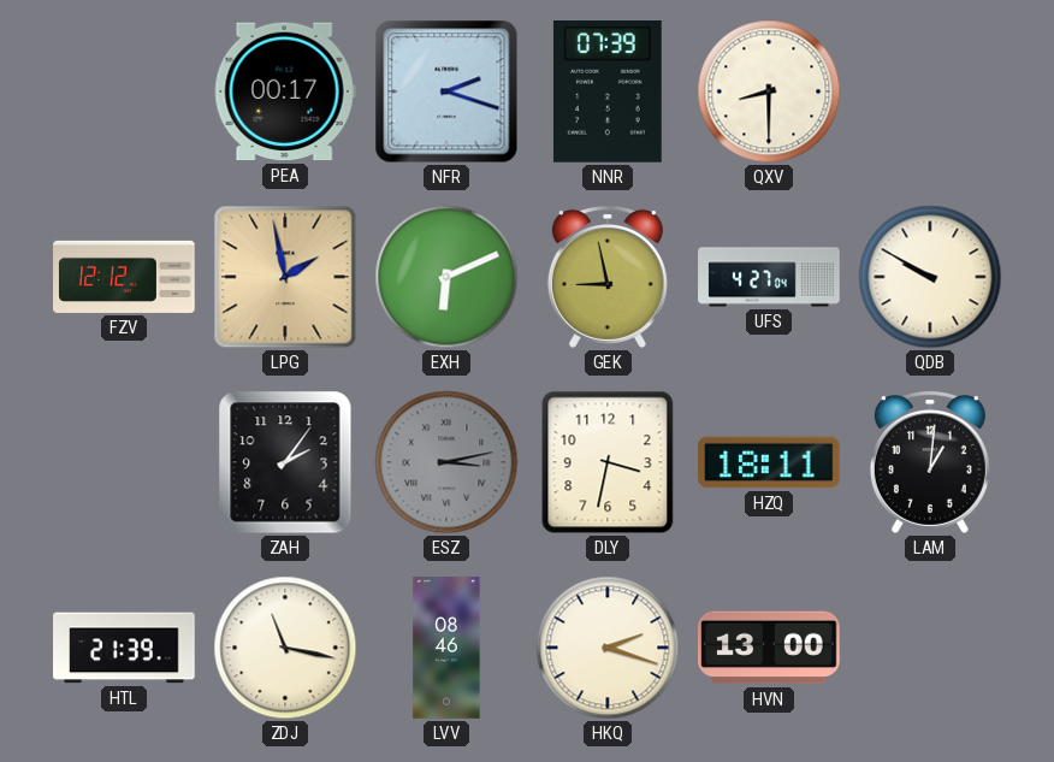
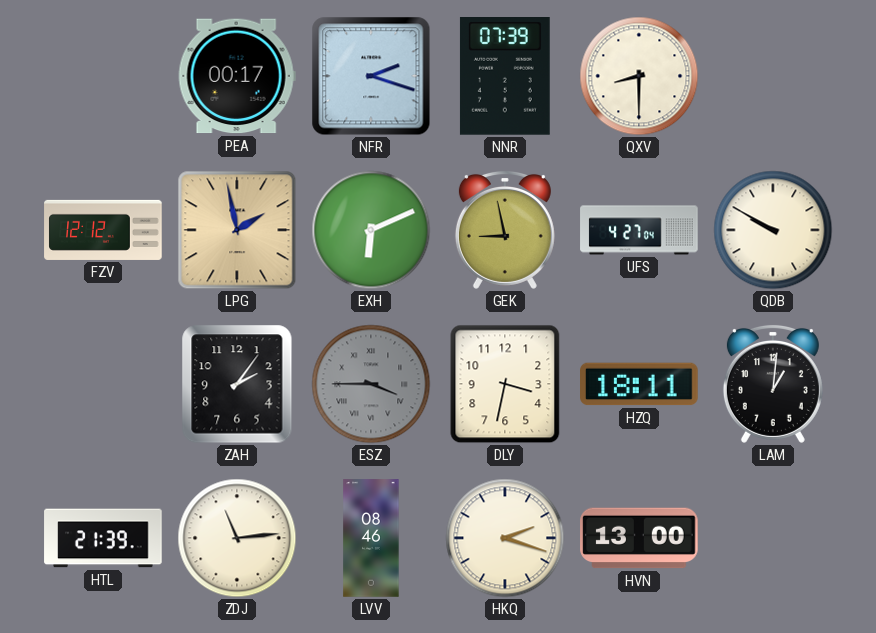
ESZ: 3:13 -> 3:45
ZDJ: 11:17 -> 11:14
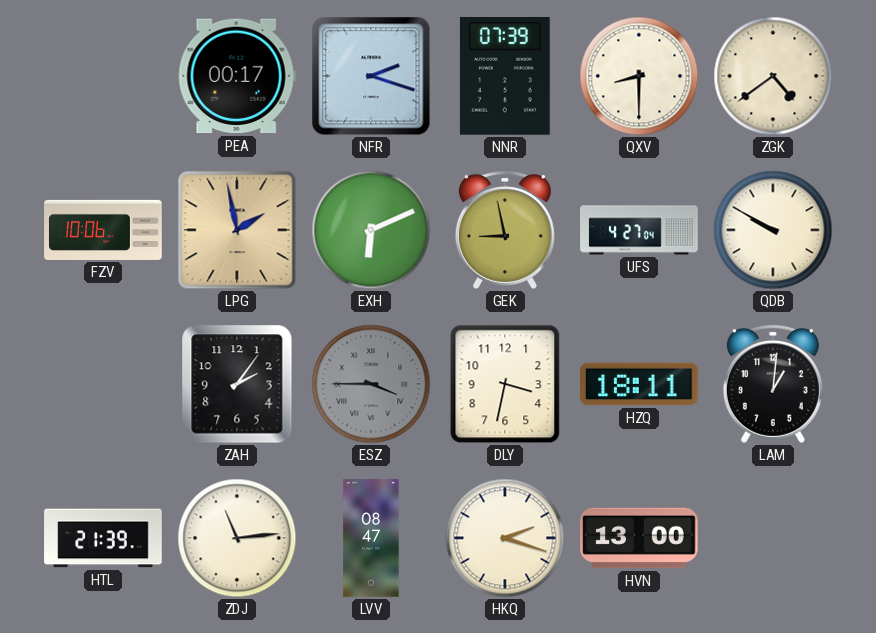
ZGK: none -> 4:39
FZV: 12:12 -> 10:06
LVV: 08:46 -> 08:47
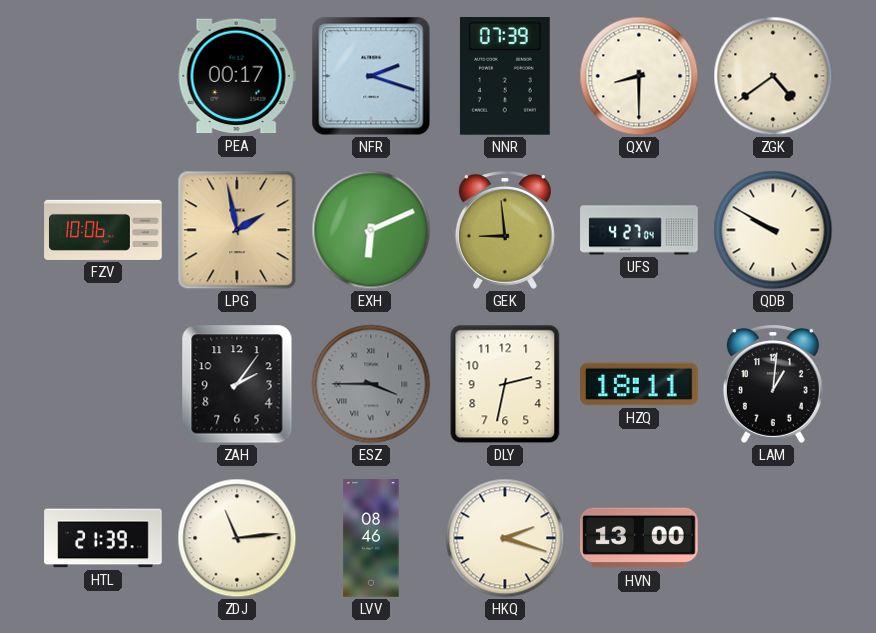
GEK: 8:58 -> 8:59
DLY: 3:32 -> 2:32
LVV: 08:47 -> 08:46
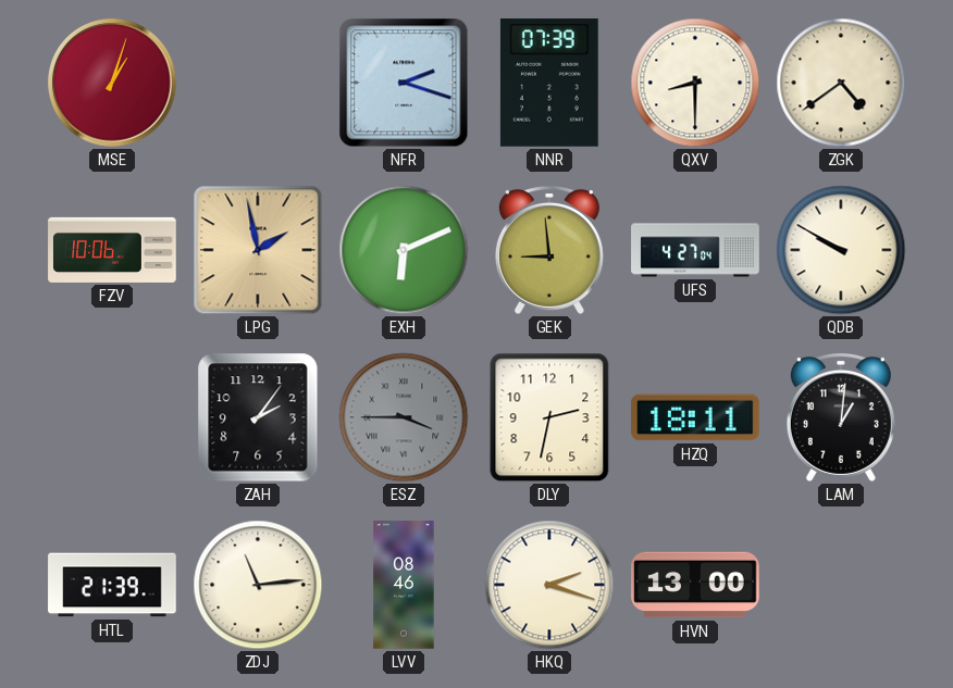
MSE: none -> 1:03
PEA: 00:17 -> none
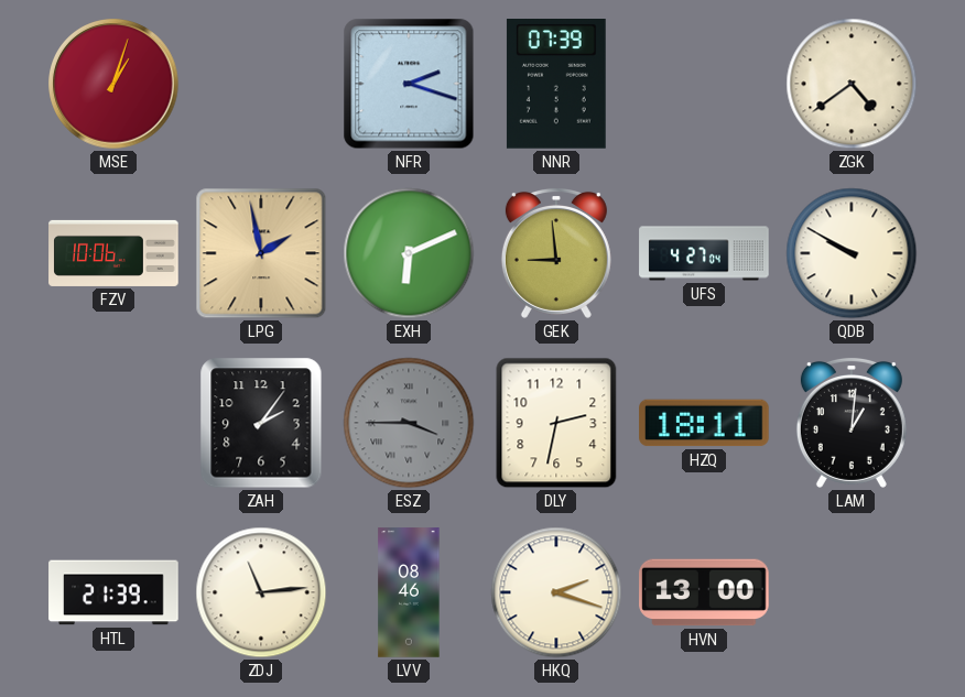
QXV: 8:30 -> none
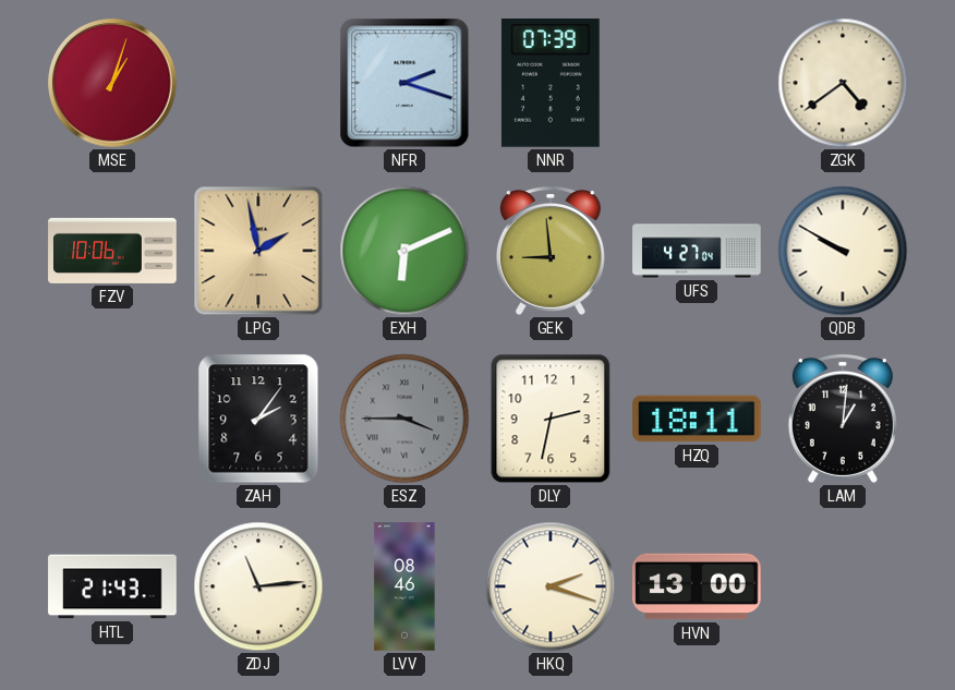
HTL: 21:39 -> 21:43
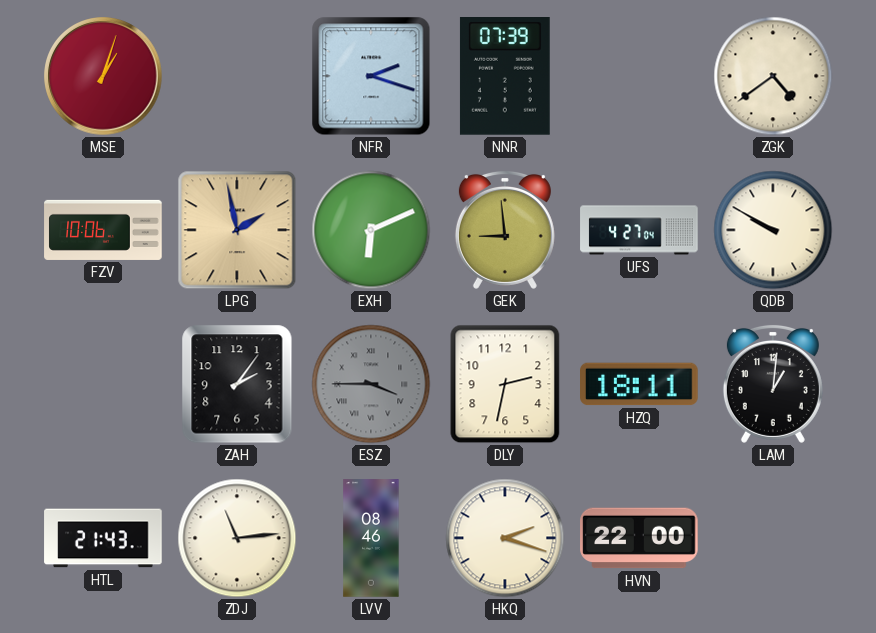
HVN: 13:00 -> 22:00
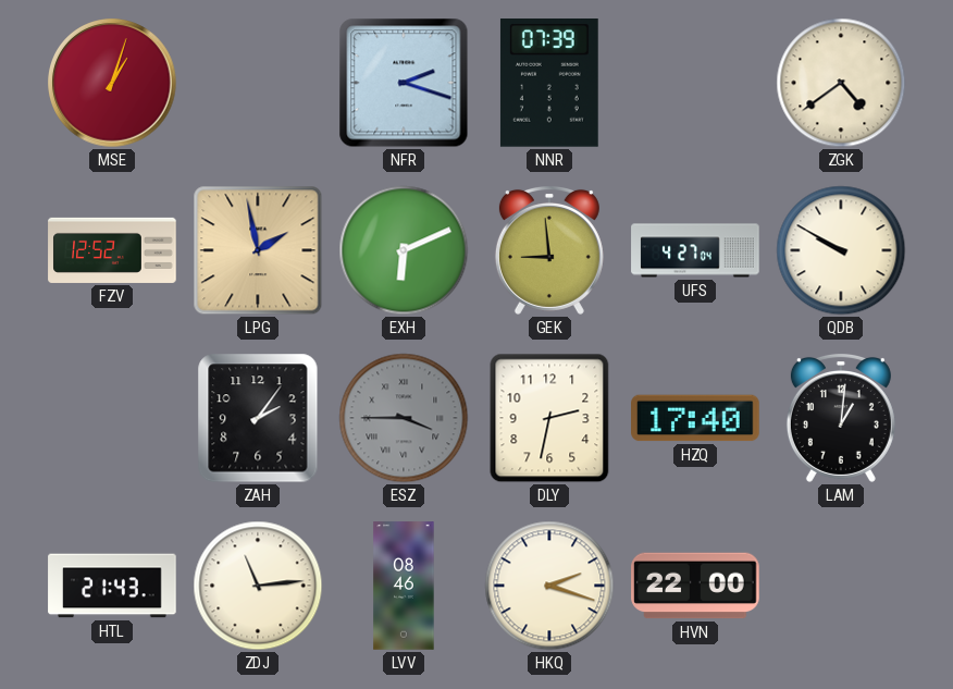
FZV: 10:06 -> 12:52
HZQ: 18:11 -> 17:40
